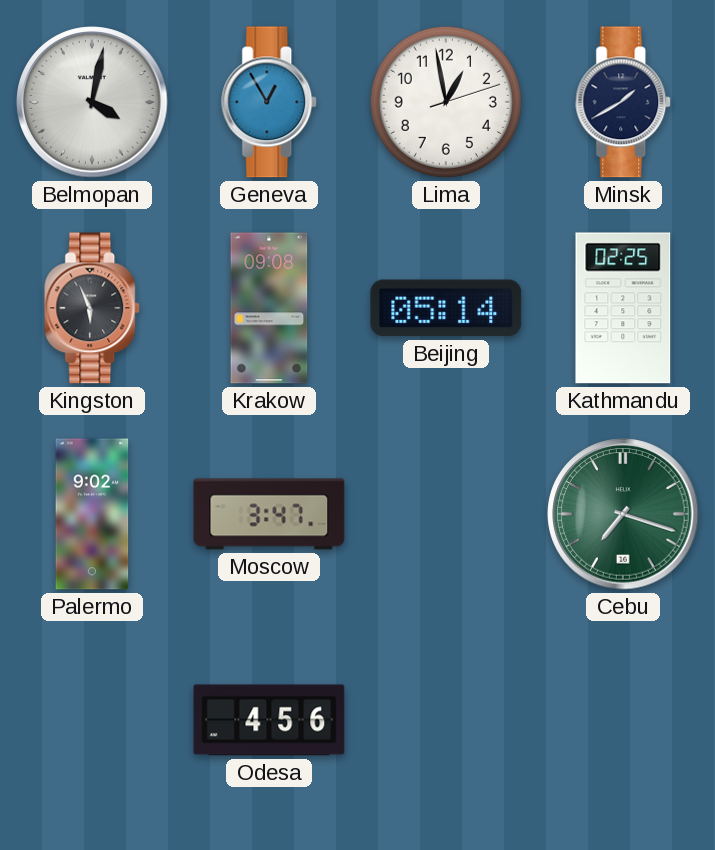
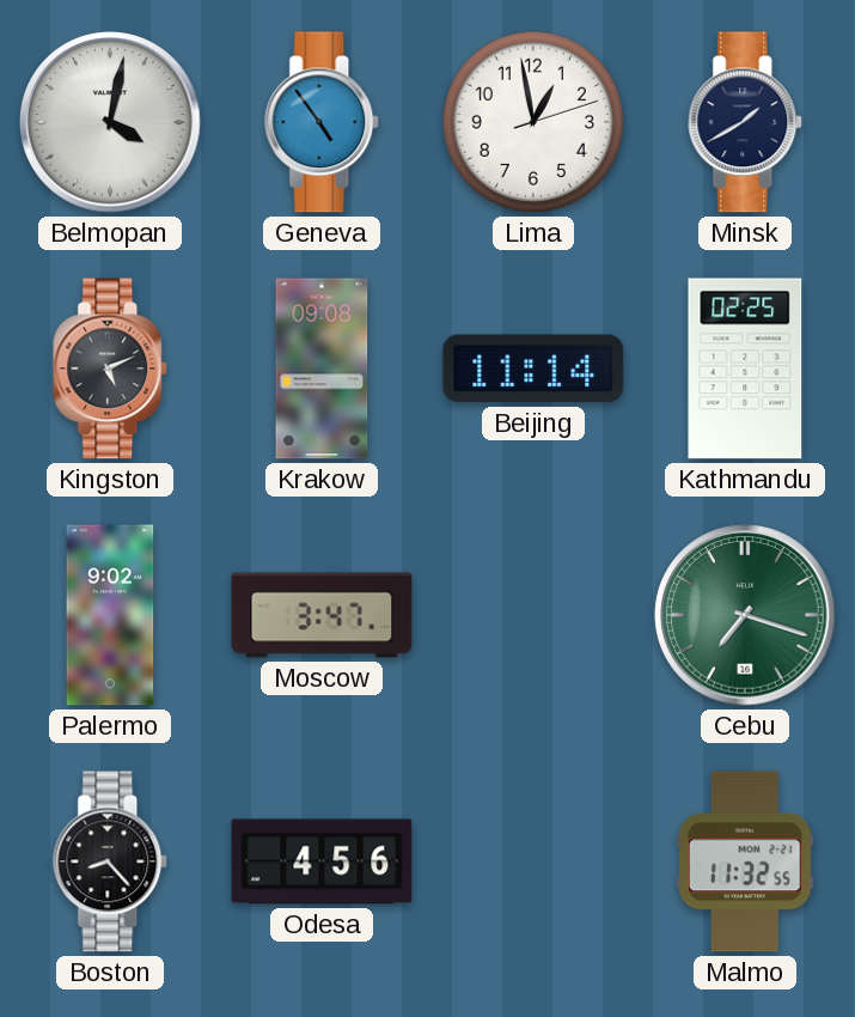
Geneva: 12:55 -> 4:54
Kingston: 5:56 -> 5:11
Beijing: 05:14 -> 11:14
Boston: none -> 8:23
Malmo: none -> 11:32
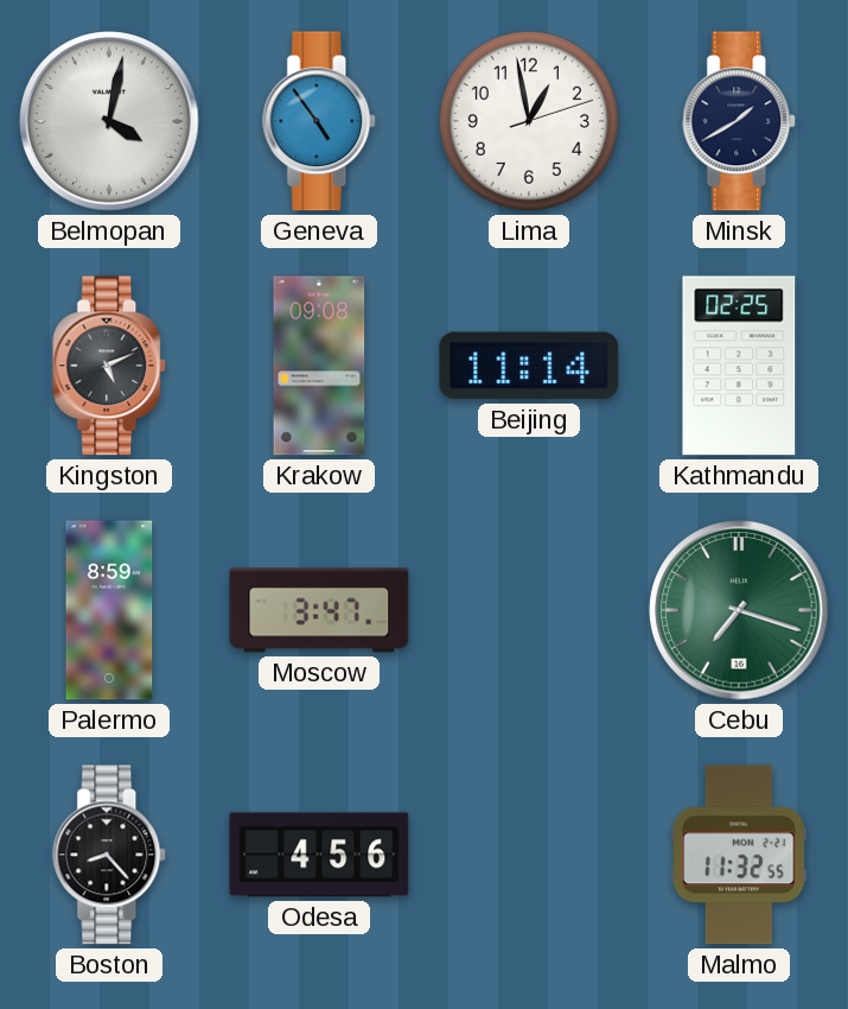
Palermo: 9:02 -> 8:59
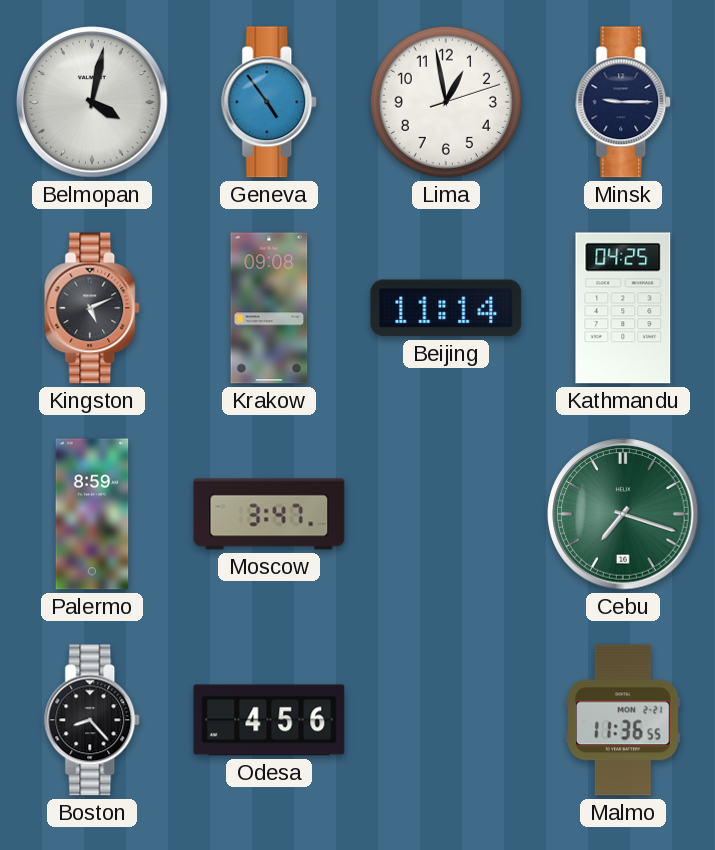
Minsk: 1:40 -> 9:15
Kathmandu: 02:25 -> 04:25
Malmo: 11:32 -> 11:36
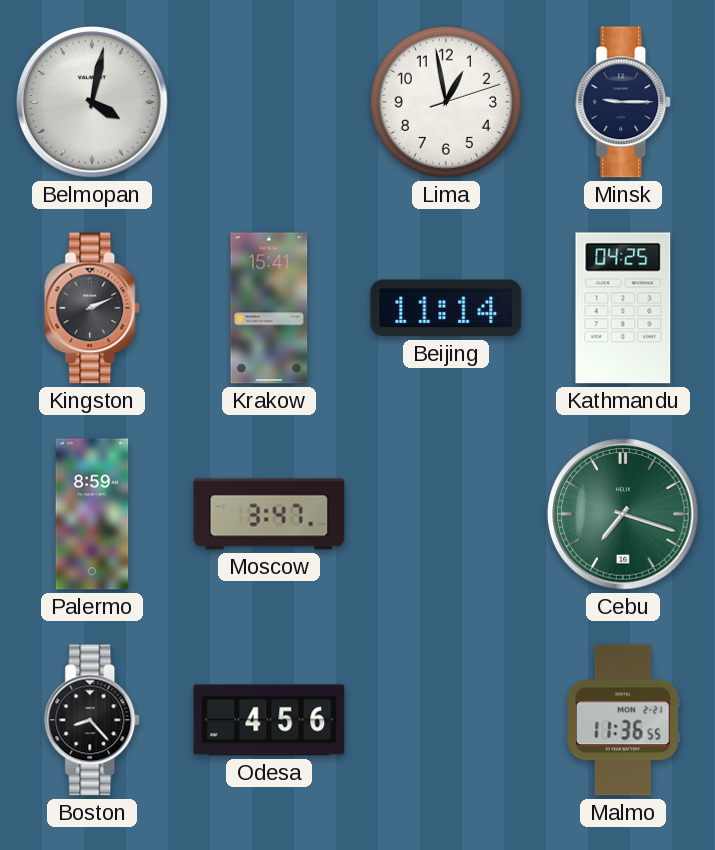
Geneva: 4:54 -> none
Kingston: 5:11 -> 2:11
Krakow: 09:08 -> 15:41
